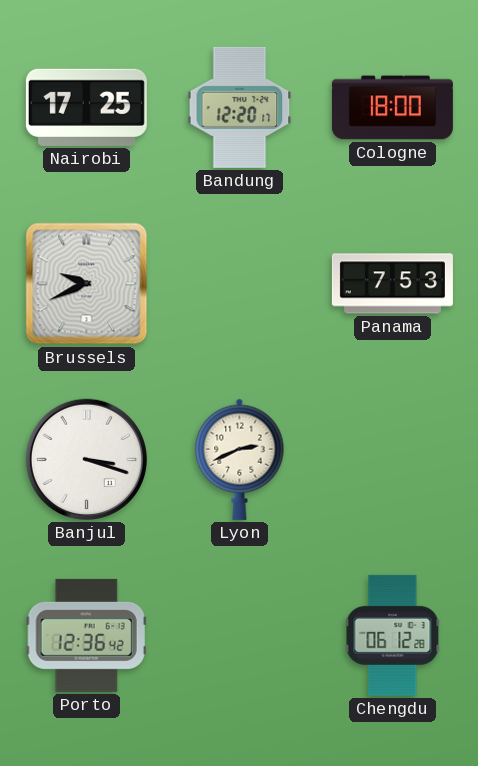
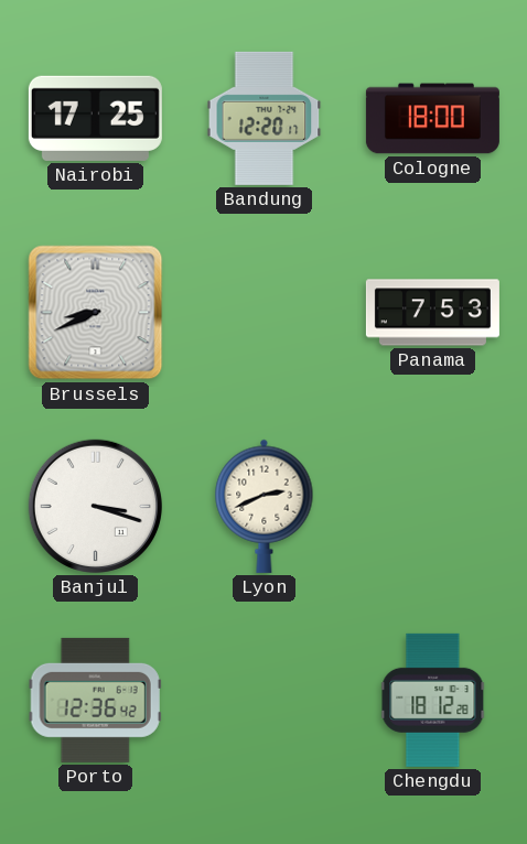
Brussels: 9:41 -> 8:41
Chengdu: 06:12 -> 18:12
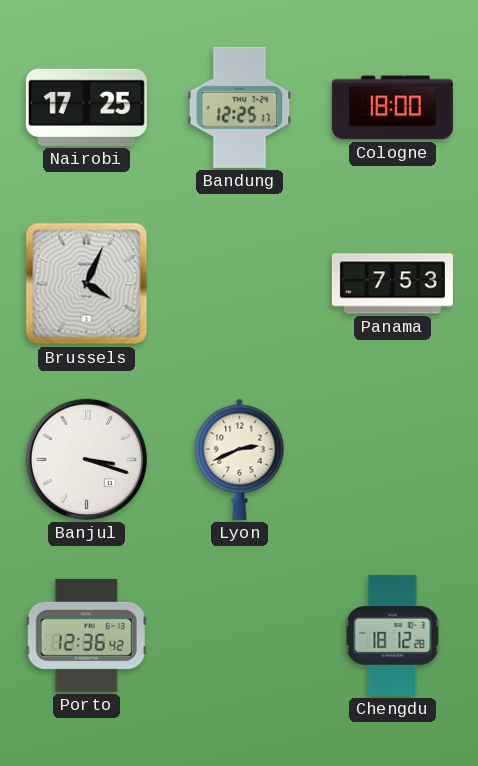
Bandung: 12:20 -> 12:25
Brussels: 8:41 -> 4:04
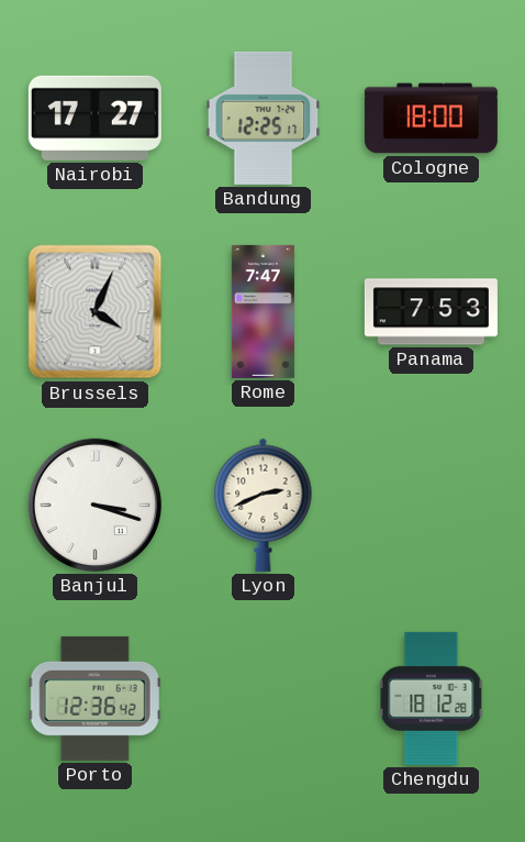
Nairobi: 17:25 -> 17:27
Rome: none -> 7:47
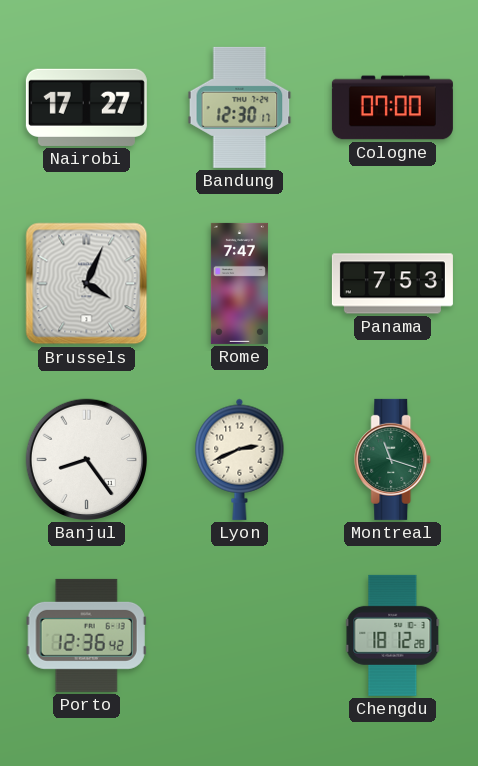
Bandung: 12:25 -> 12:30
Cologne: 18:00 -> 07:00
Banjul: 3:18 -> 8:24
Montreal: none -> 11:18
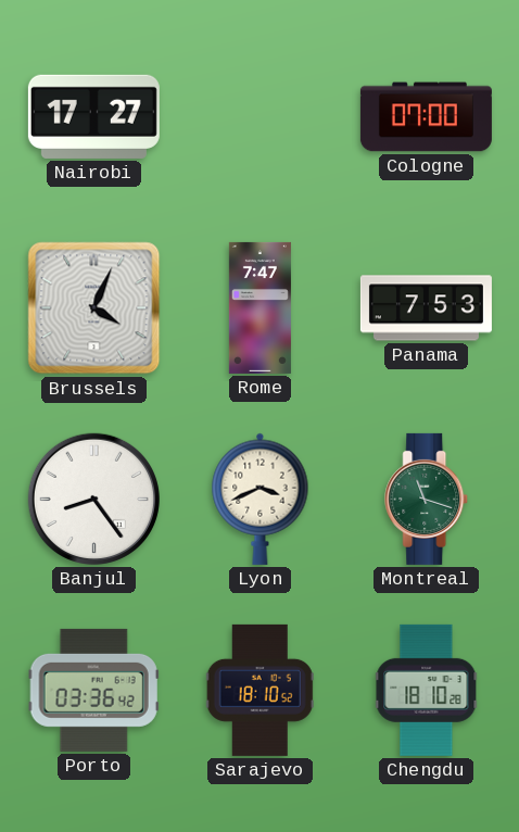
Bandung: 12:30 -> none
Lyon: 2:41 -> 3:41
Porto: 12:36 -> 03:36
Sarajevo: none -> 18:10
Chengdu: 18:12 -> 18:10
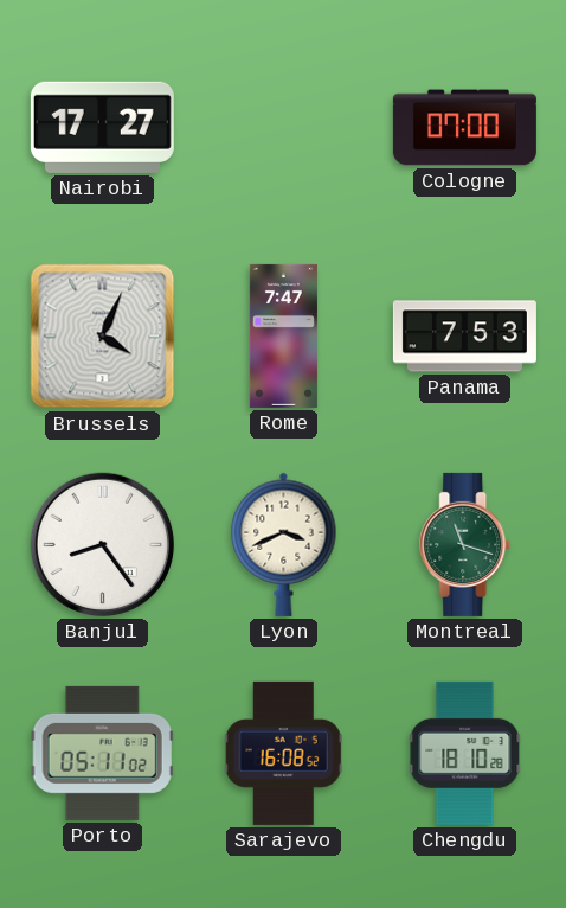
Porto: 03:36 -> 05:11
Sarajevo: 18:10 -> 16:08
